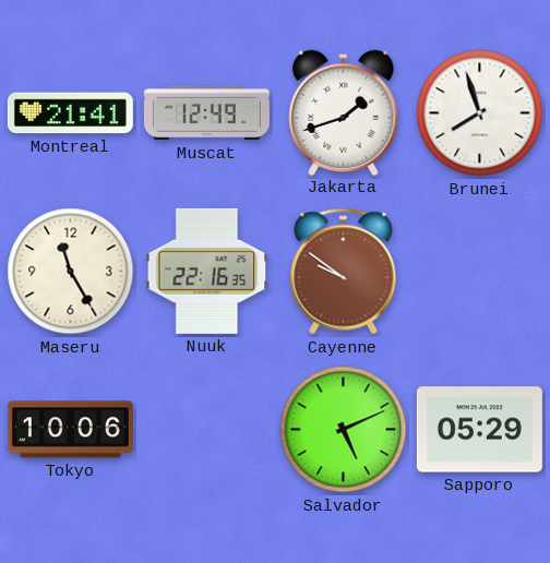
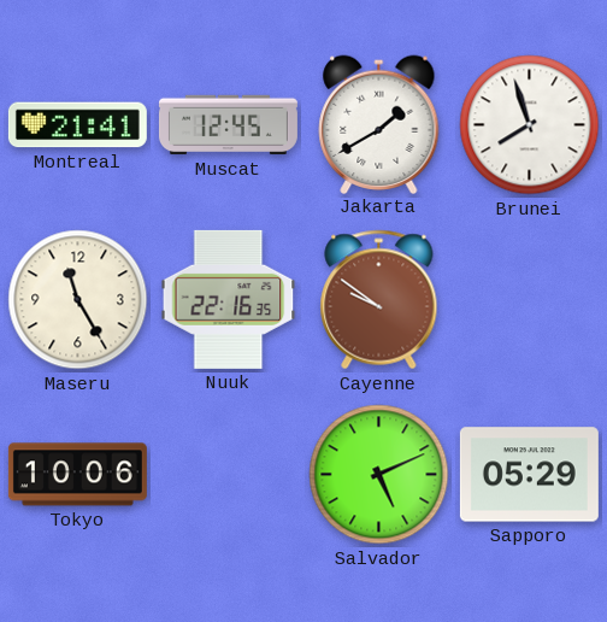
Muscat: 12:49 -> 12:45
Jakarta: 1:42 -> 1:40
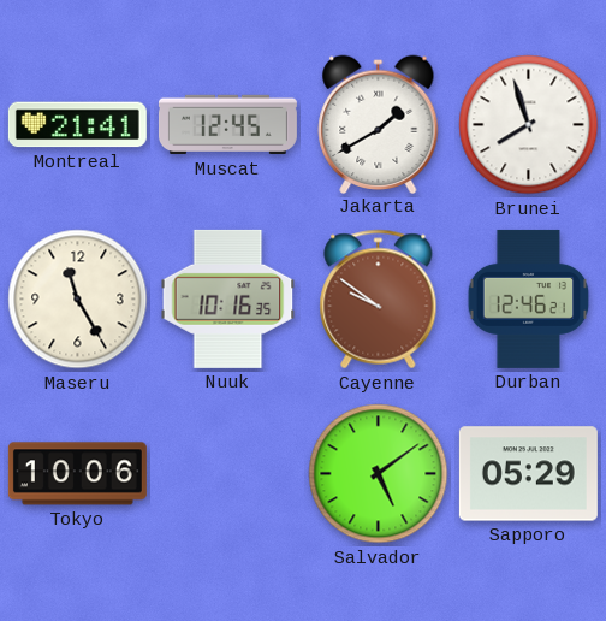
Nuuk: 22:16 -> 10:16
Durban: none -> 12:46
Salvador: 5:11 -> 5:09
